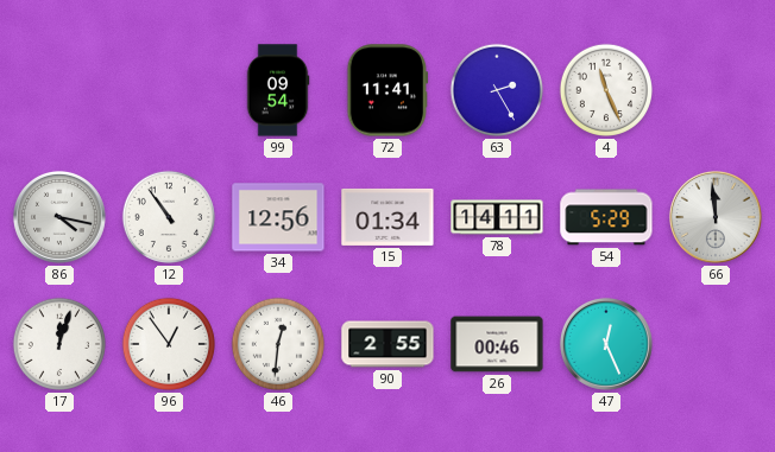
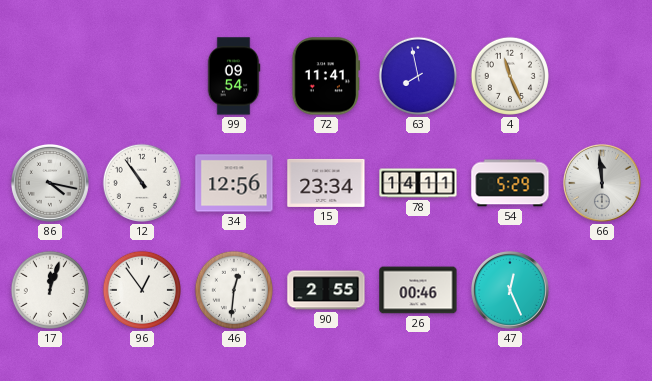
63: 2:25 -> 7:58
15: 01:34 -> 23:34
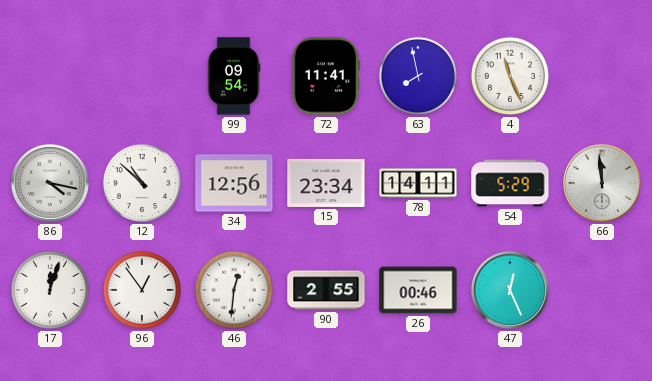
12: 10:54 -> 10:52
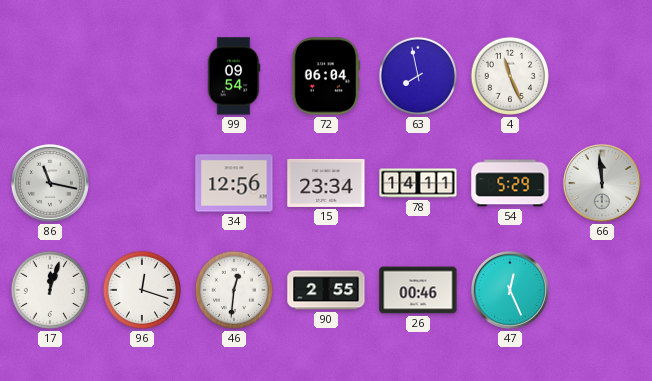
72: 11:41 -> 06:04
86: 4:17 -> 11:17
12: 10:52 -> none
96: 12:54 -> 12:18
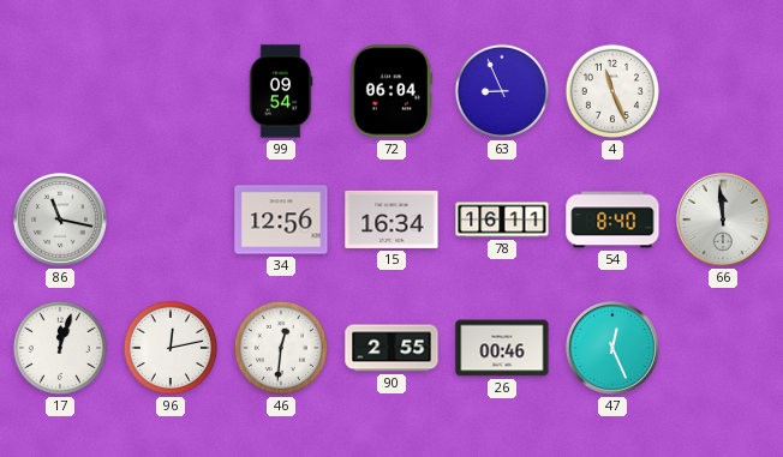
63: 7:58 -> 8:56
15: 23:34 -> 16:34
78: 14:11 -> 16:11
54: 5:29 -> 8:40
96: 12:18 -> 12:13
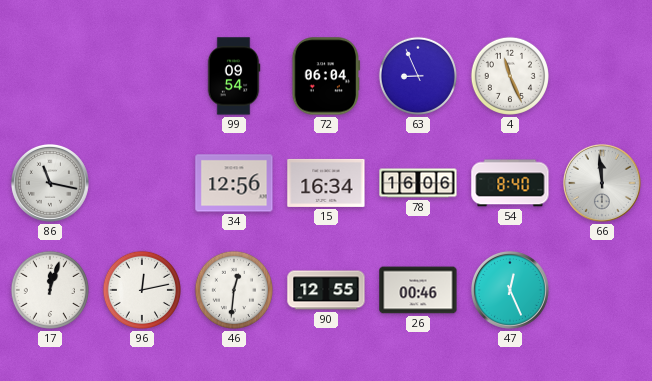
78: 16:11 -> 16:06
90: 2:55 -> 12:55
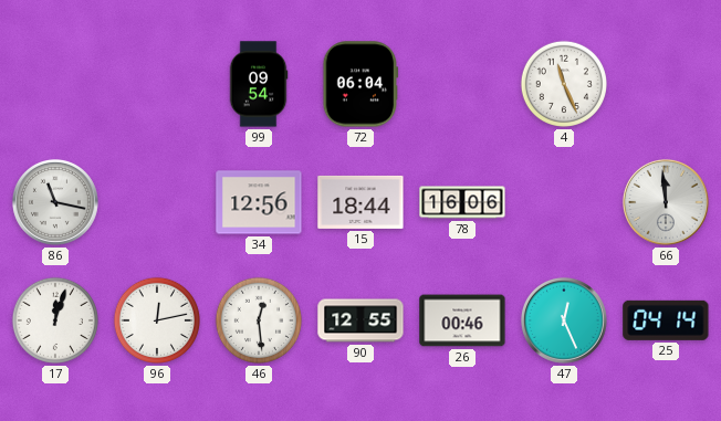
63: 8:56 -> none
15: 16:34 -> 18:44
54: 8:40 -> none
46: 12:31 -> 12:29
25: none -> 04:14
